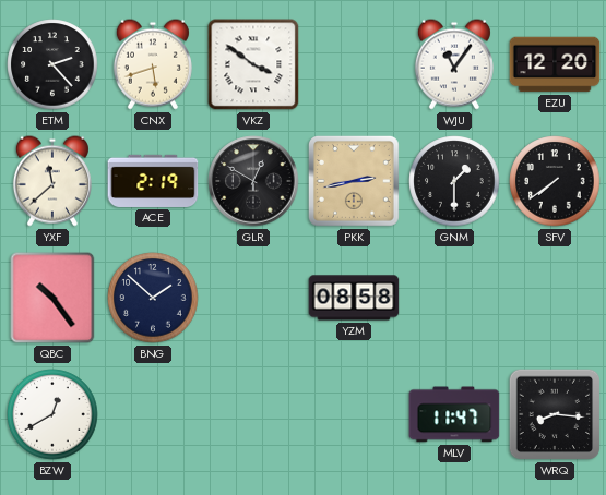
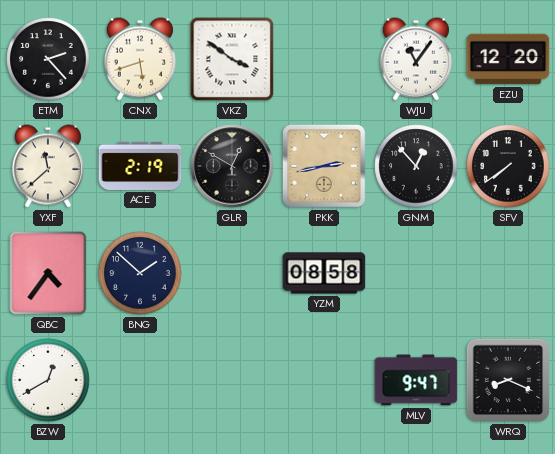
GNM: 1:30 -> 12:53
QBC: 10:24 -> 4:36
MLV: 11:47 -> 9:47
WRQ: 8:16 -> 8:19
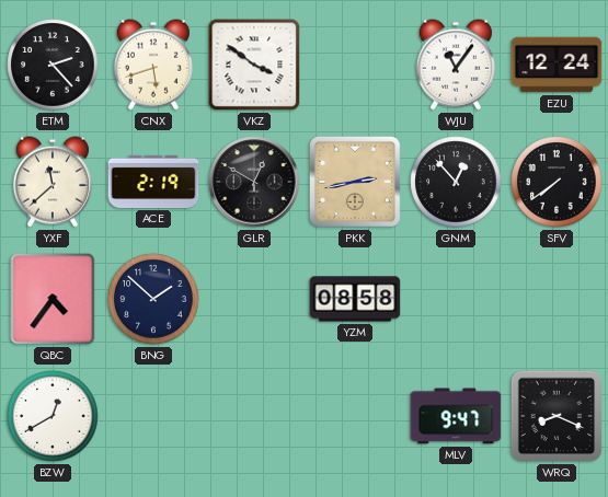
EZU: 12:20 -> 12:24
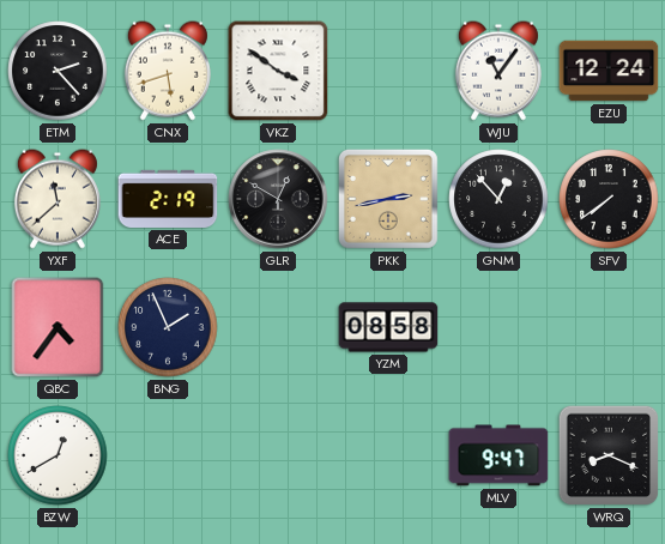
BNG: 1:52 -> 1:56
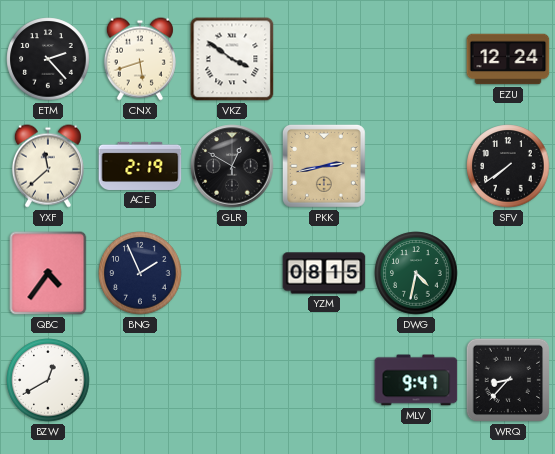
WJU: 11:06 -> none
GNM: 12:53 -> none
YZM: 08:58 -> 08:15
DWG: none -> 4:32
WRQ: 8:19 -> 8:37
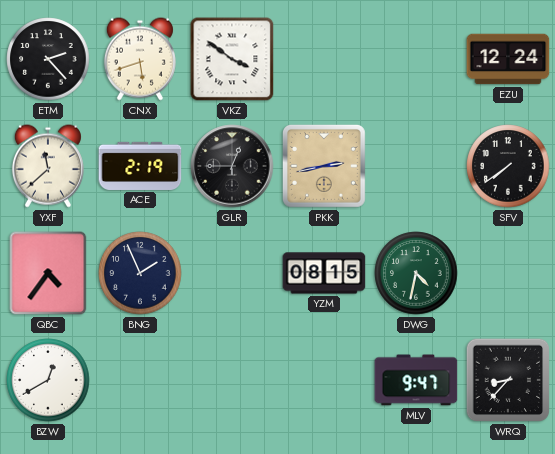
GLR: 12:50 -> 12:45
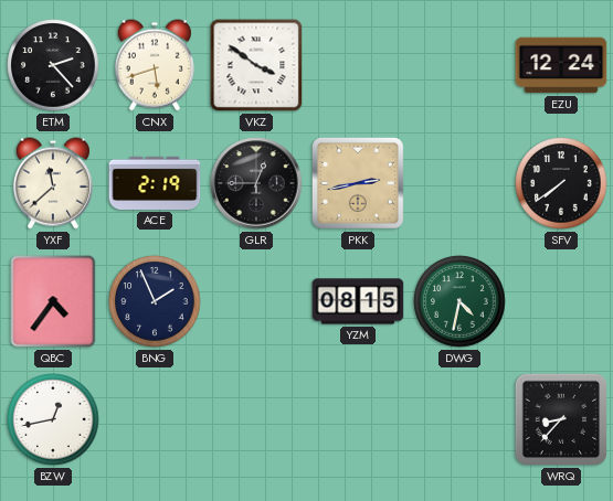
BZW: 12:40 -> 12:43
MLV: 9:47 -> none
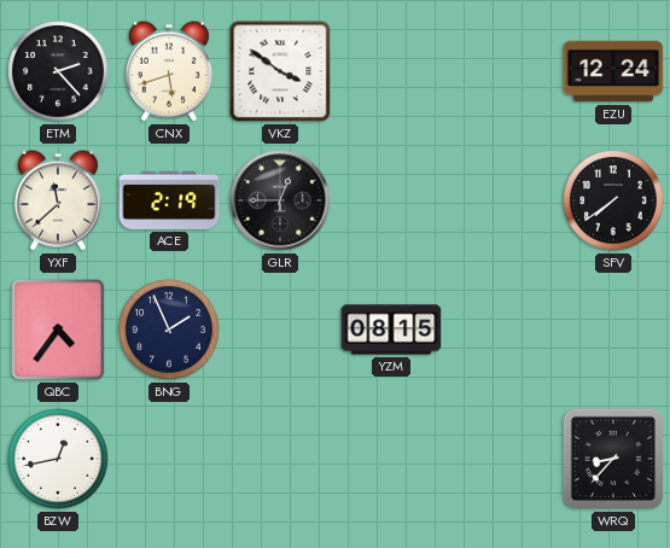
PKK: 2:43 -> none
DWG: 4:32 -> none
